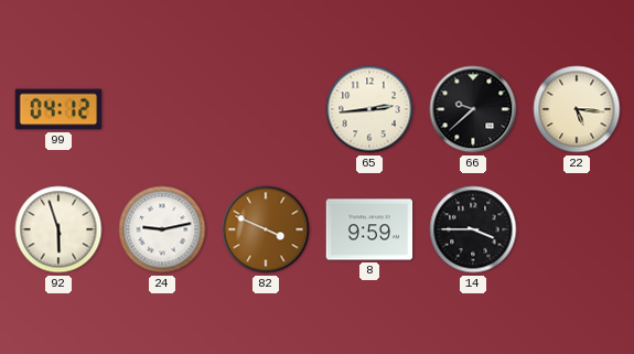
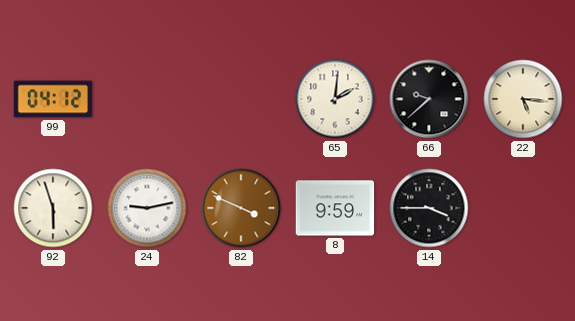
65: 2:44 -> 2:01
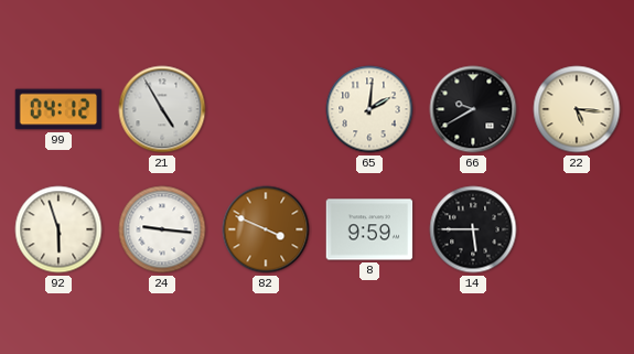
21: none -> 4:55
66: 9:38 -> 9:40
24: 9:13 -> 9:16
14: 3:45 -> 5:45
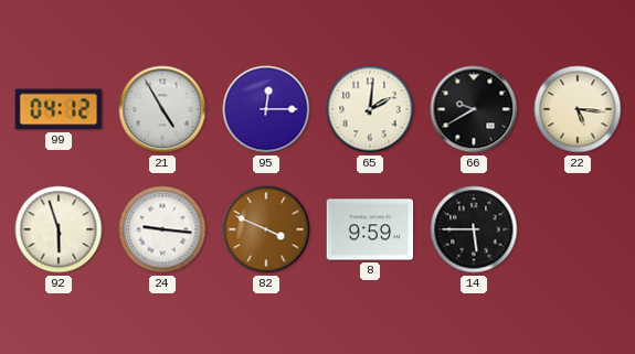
95: none -> 12:15
